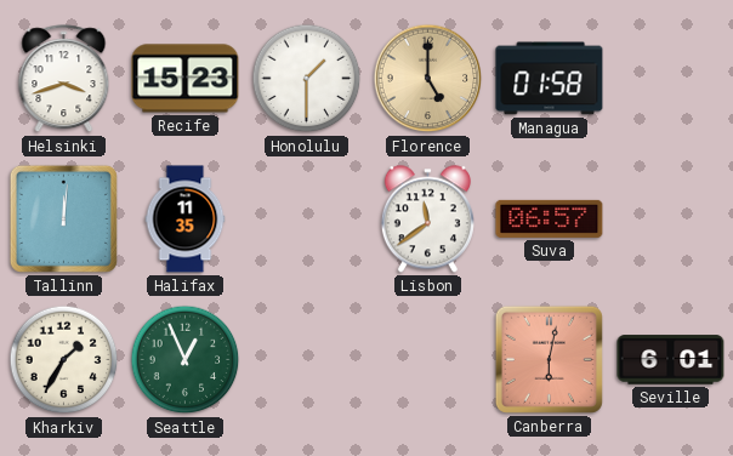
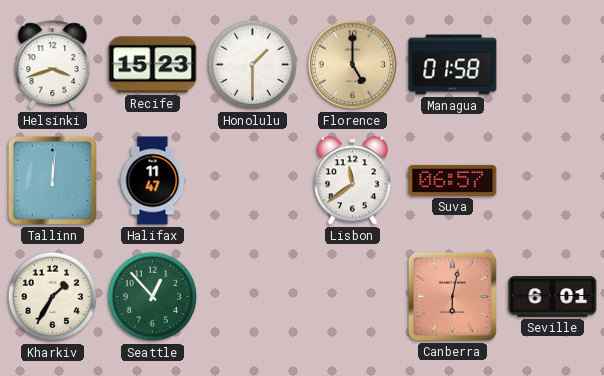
Halifax: 11:35 -> 11:47
Seattle: 12:56 -> 12:53
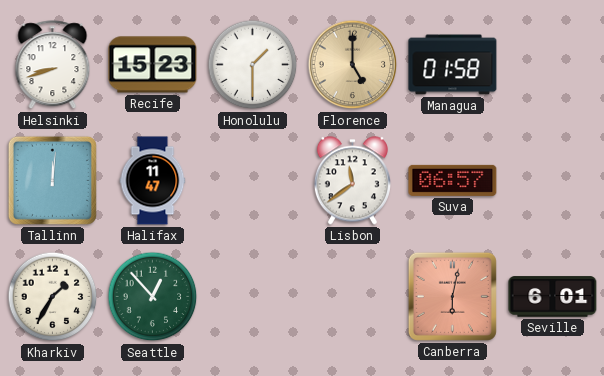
Helsinki: 3:42 -> 8:42
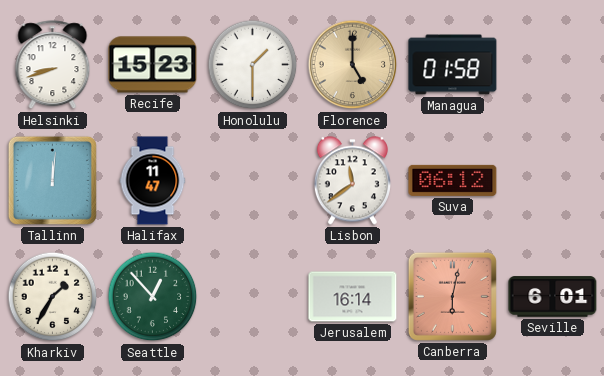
Suva: 06:57 -> 06:12
Jerusalem: none -> 16:14
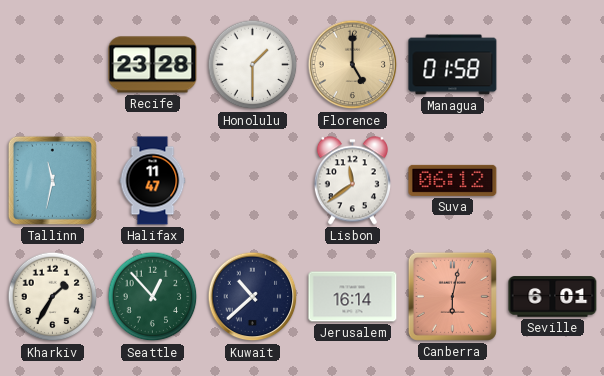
Helsinki: 8:42 -> none
Recife: 15:23 -> 23:28
Tallinn: 12:01 -> 11:32
Kuwait: none -> 10:38
